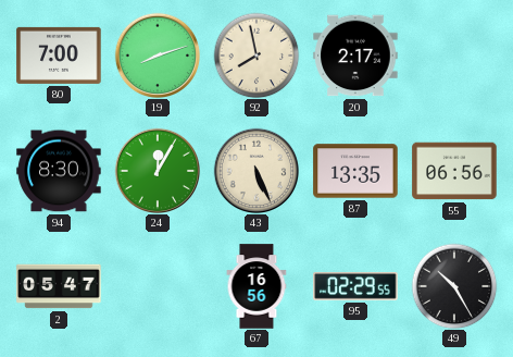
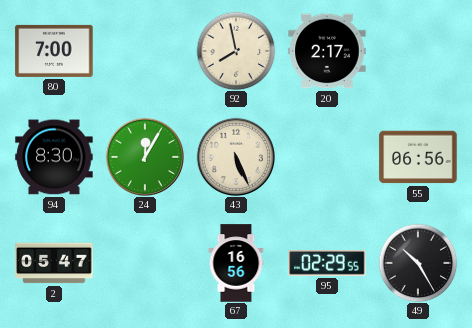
19: 8:12 -> none
87: 13:35 -> none
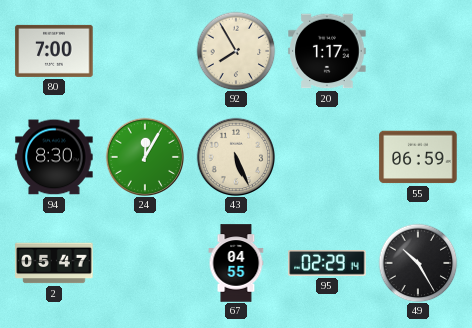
92: 7:58 -> 7:55
20: 2:17 -> 1:17
55: 06:56 -> 06:59
67: 16:56 -> 04:55
95: 02:29:55 -> 02:29:14
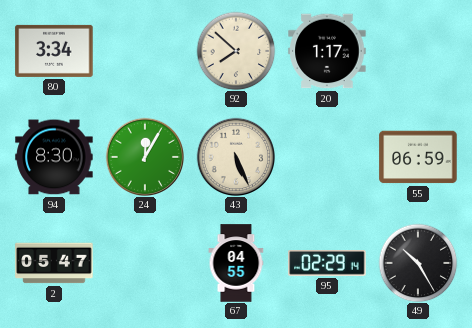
80: 7:00 -> 3:34
92: 7:55 -> 7:52
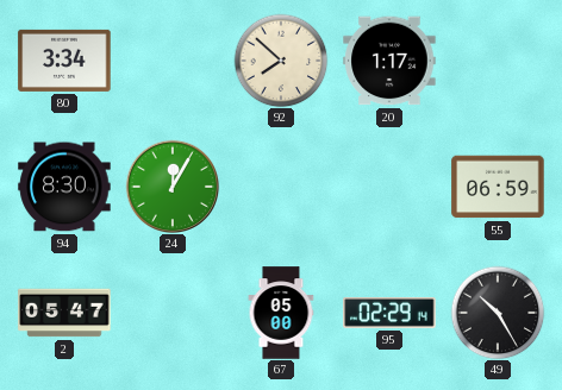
43: 5:26 -> none
67: 04:55 -> 05:00
